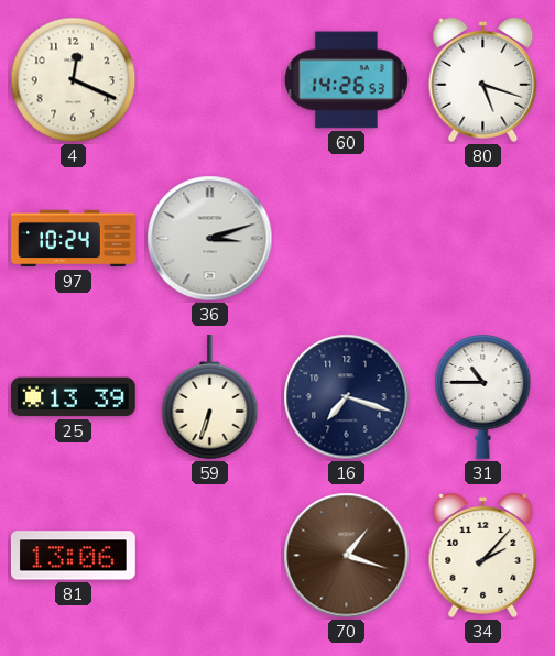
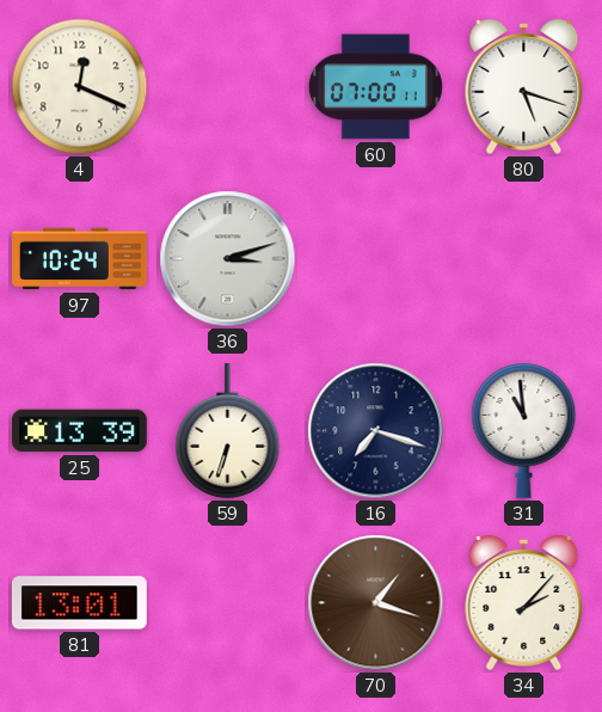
60: 14:26 -> 07:00
31: 10:45 -> 10:59
81: 13:06 -> 13:01
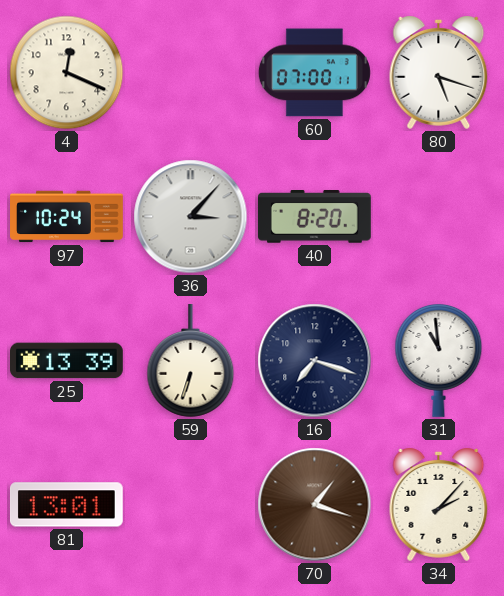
36: 3:12 -> 3:07
40: none -> 8:20
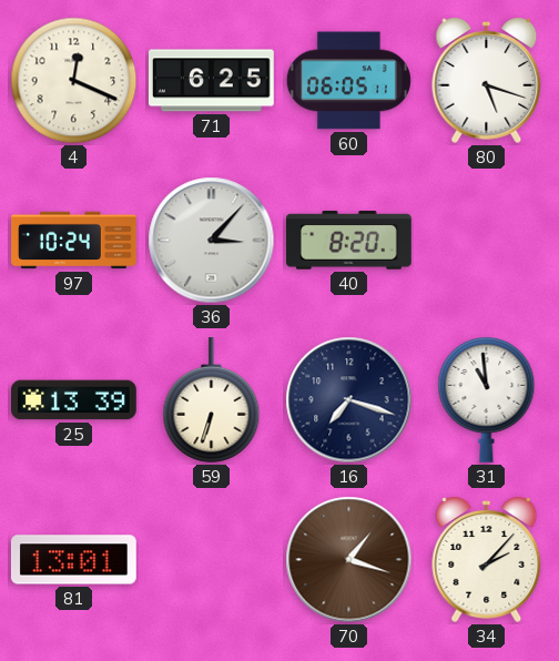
71: none -> 6:25
60: 07:00 -> 06:05
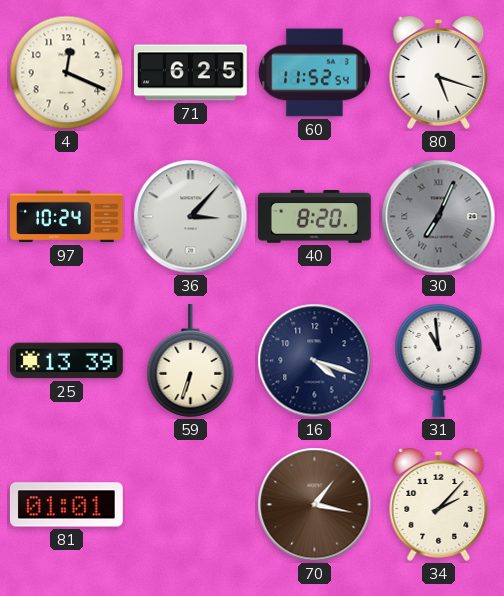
60: 06:05 -> 11:52
30: none -> 7:04
16: 7:18 -> 4:18
81: 13:01 -> 01:01
70: 1:18 -> 1:17
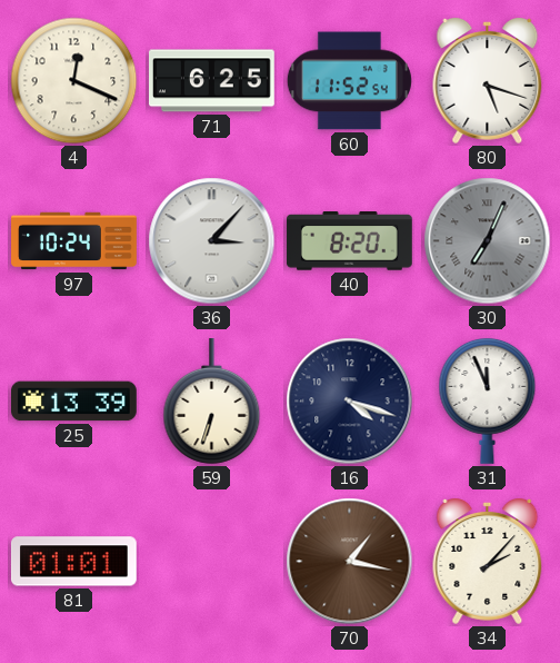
31: 10:59 -> 11:56
